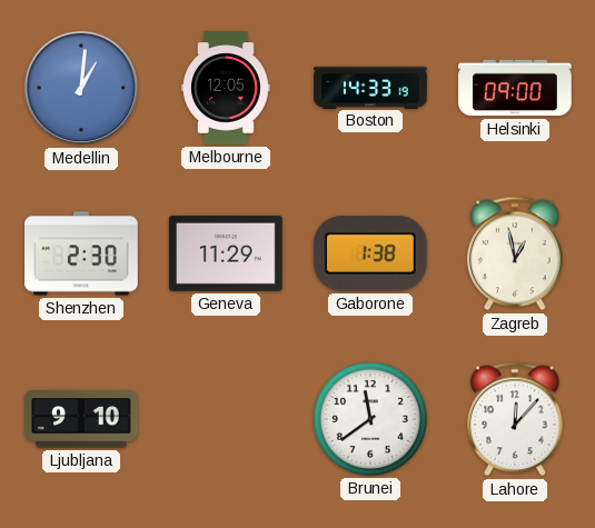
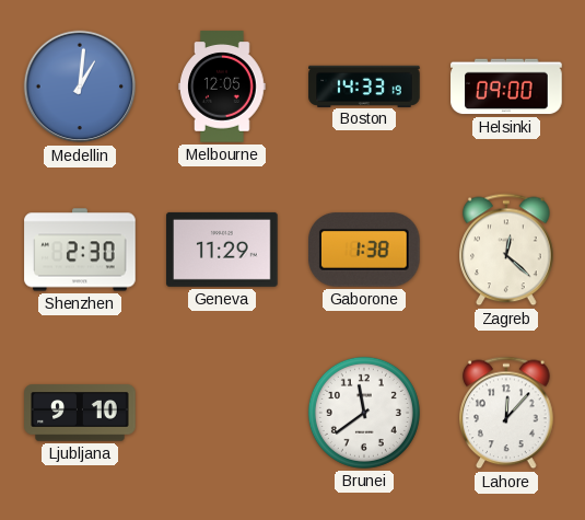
Zagreb: 12:58 -> 12:22
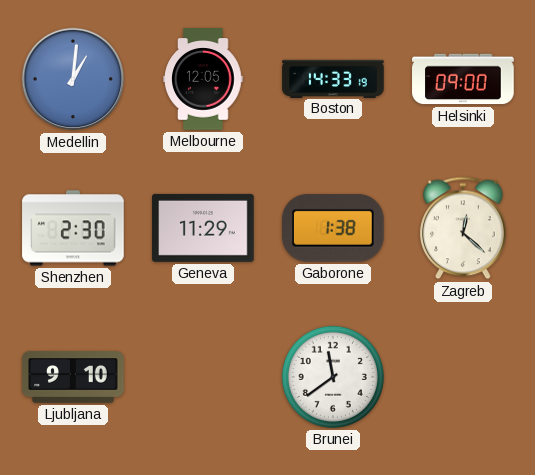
Lahore: 12:07 -> none
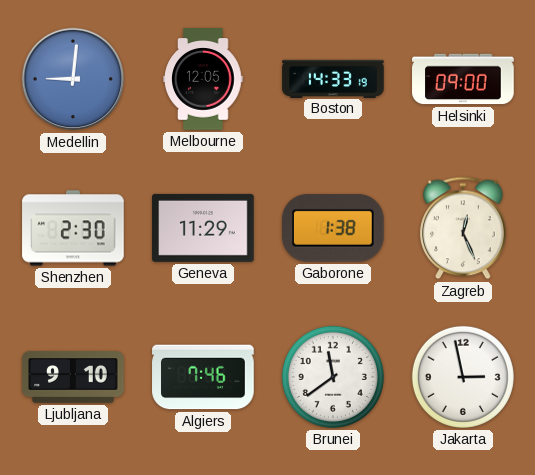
Medellin: 1:01 -> 9:01
Zagreb: 12:22 -> 12:26
Algiers: none -> 7:46
Jakarta: none -> 2:58
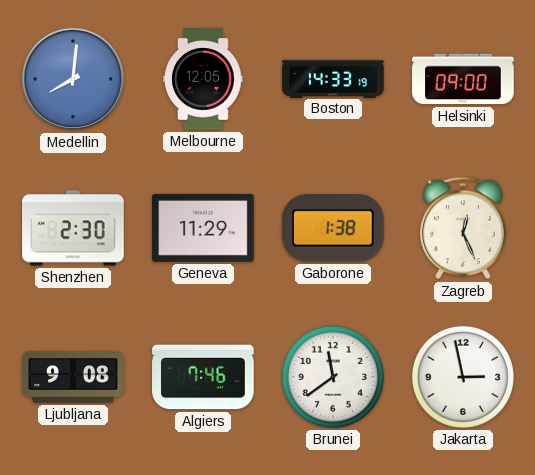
Medellin: 9:01 -> 8:01
Ljubljana: 9:10 -> 9:08
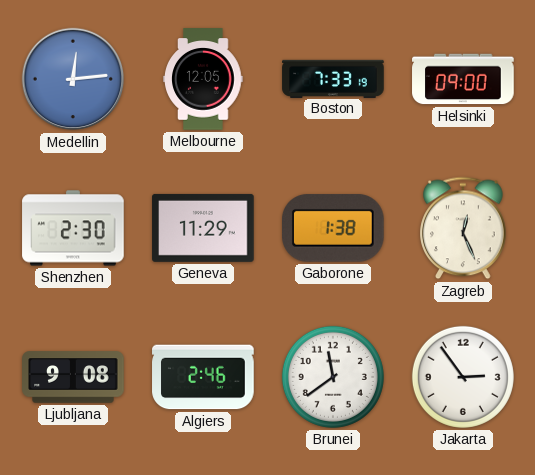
Medellin: 8:01 -> 12:14
Boston: 14:33 -> 7:33
Algiers: 7:46 -> 2:46
Jakarta: 2:58 -> 2:54
